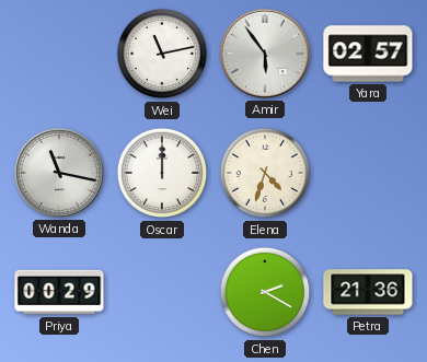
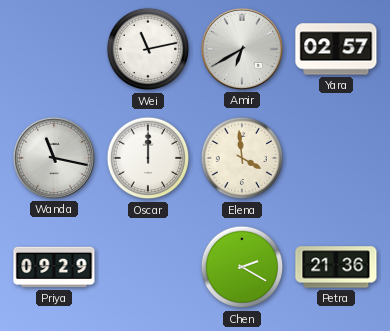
Amir: 5:54 -> 6:40
Elena: 4:33 -> 3:59
Priya: 00:29 -> 09:29
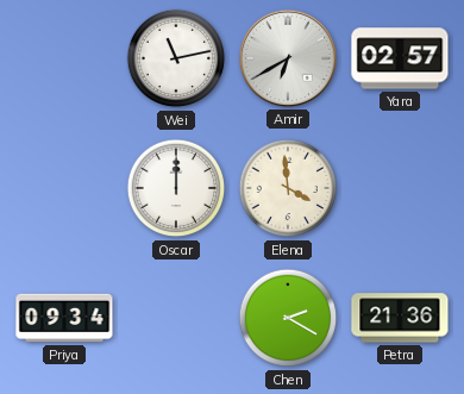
Wanda: 11:17 -> none
Priya: 09:29 -> 09:34
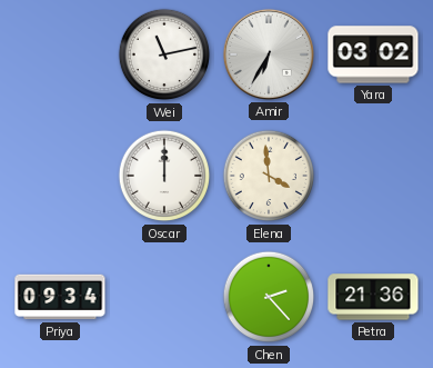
Amir: 6:40 -> 6:35
Yara: 02:57 -> 03:02
Chen: 2:20 -> 2:23
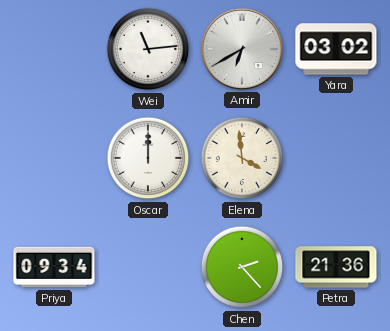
Wei: 11:13 -> 11:14
Amir: 6:35 -> 6:40
